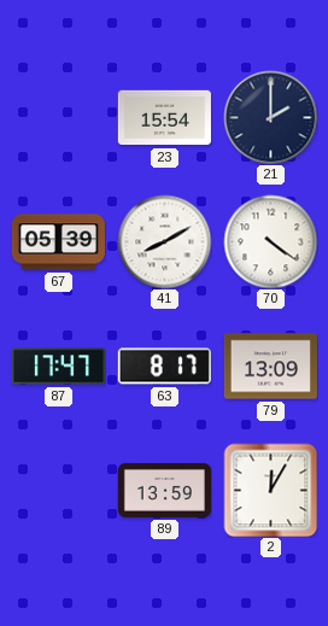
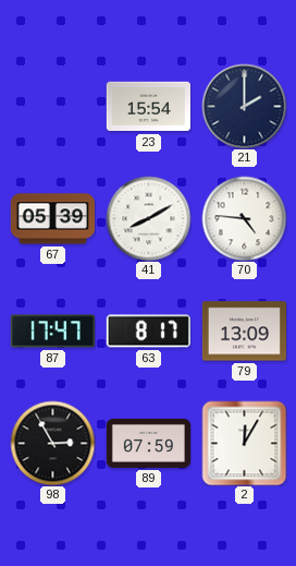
70: 4:21 -> 4:46
98: none -> 2:55
89: 13:59 -> 07:59
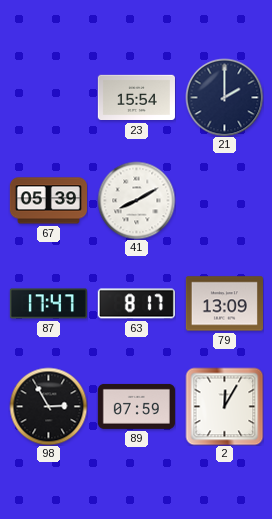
70: 4:46 -> none
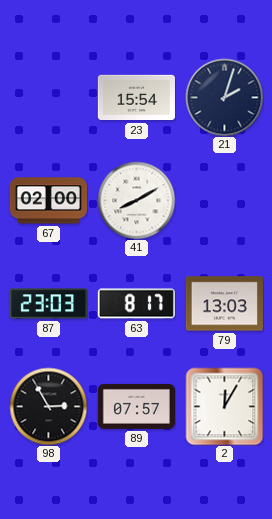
21: 2:00 -> 2:03
67: 05:39 -> 02:00
87: 17:47 -> 23:03
79: 13:09 -> 13:03
89: 07:59 -> 07:57
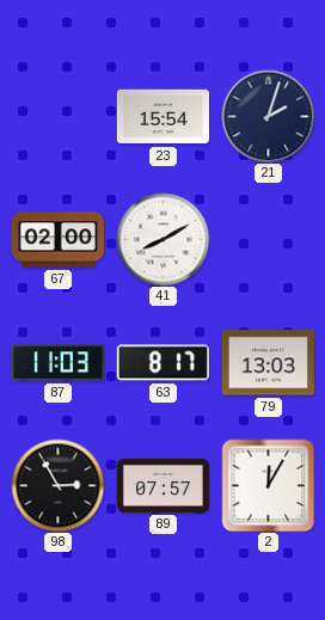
87: 23:03 -> 11:03
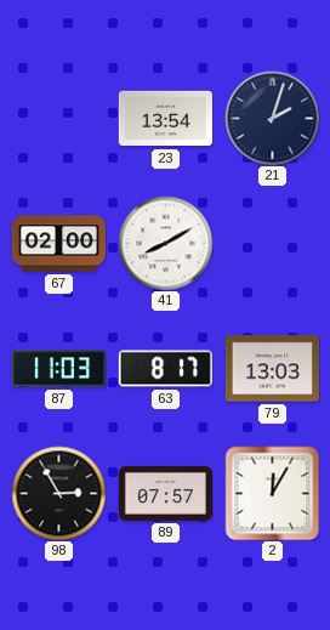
23: 15:54 -> 13:54
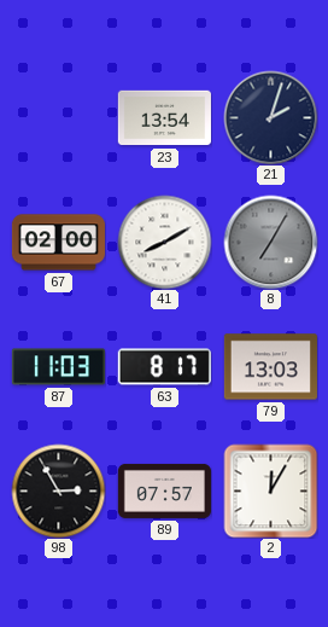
8: none -> 7:05
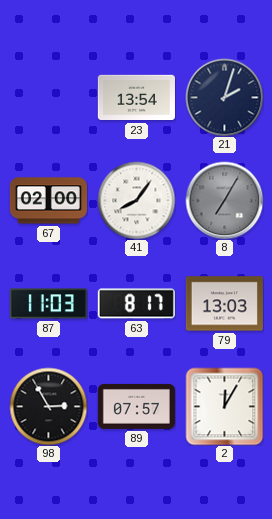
41: 8:10 -> 8:06
